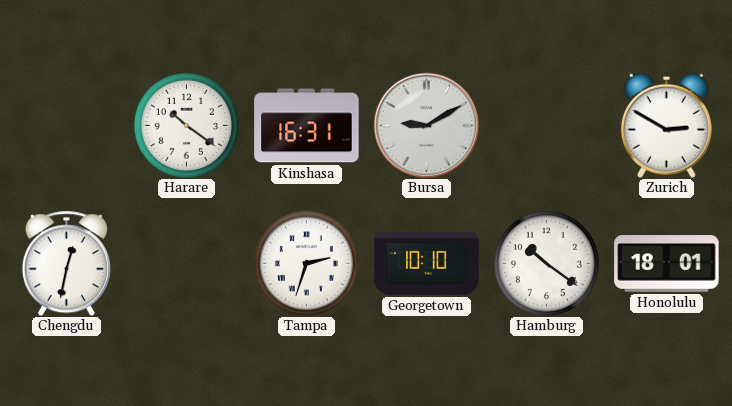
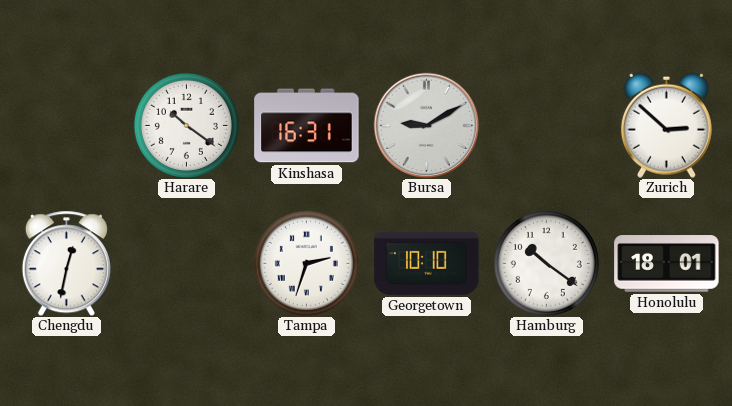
Zurich: 2:50 -> 2:52
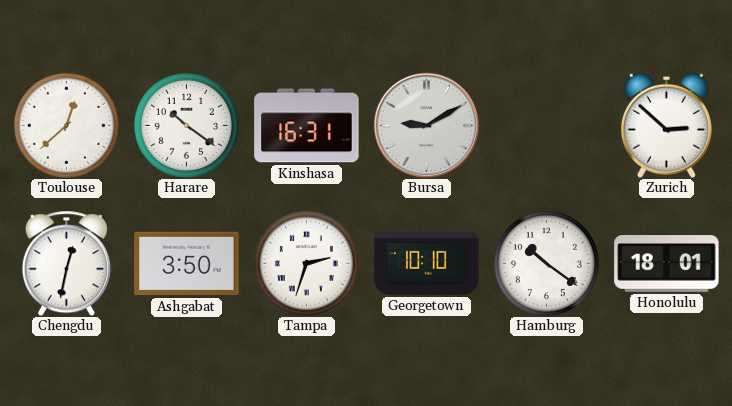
Toulouse: none -> 12:38
Ashgabat: none -> 3:50
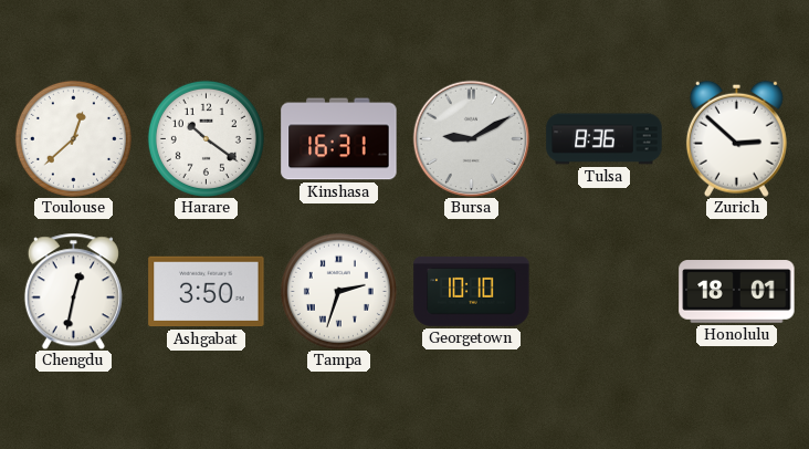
Tulsa: none -> 8:36
Hamburg: 10:21 -> none
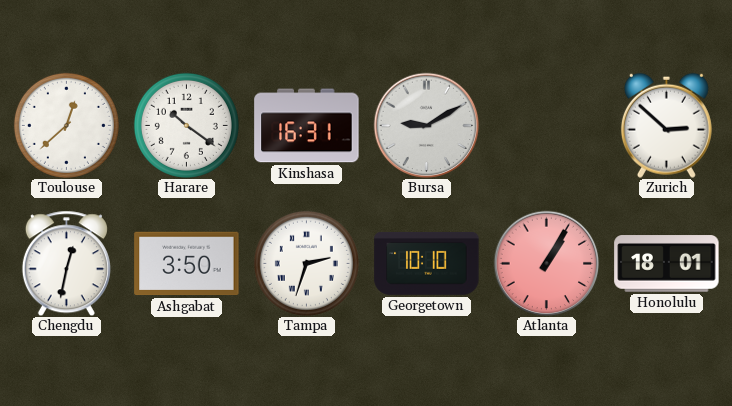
Tulsa: 8:36 -> none
Atlanta: none -> 1:05
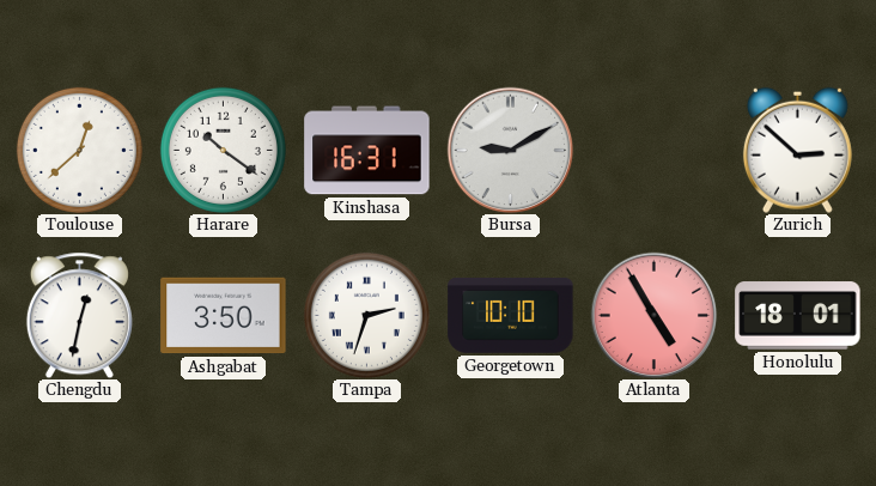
Atlanta: 1:05 -> 4:55
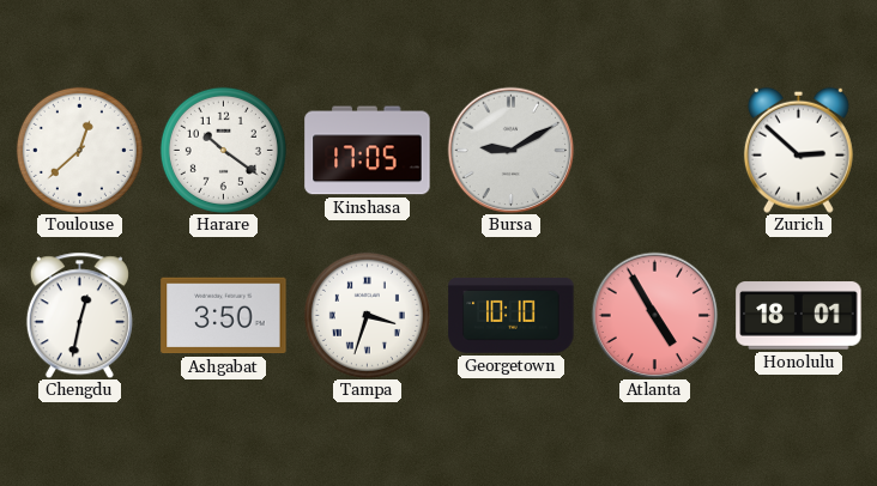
Kinshasa: 16:31 -> 17:05
Tampa: 2:33 -> 3:33
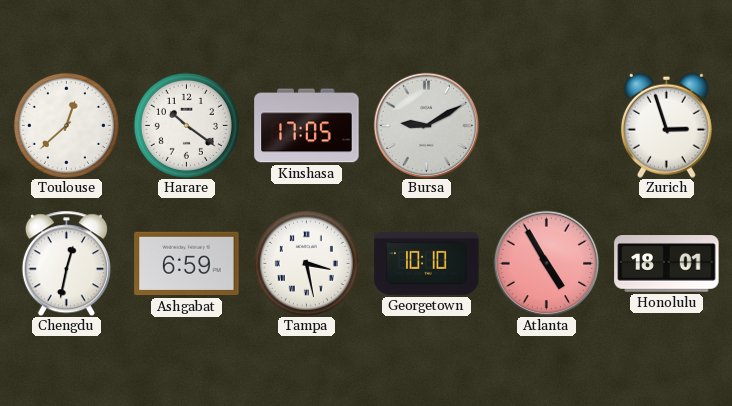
Zurich: 2:52 -> 2:57
Ashgabat: 3:50 -> 6:59
Tampa: 3:33 -> 3:28
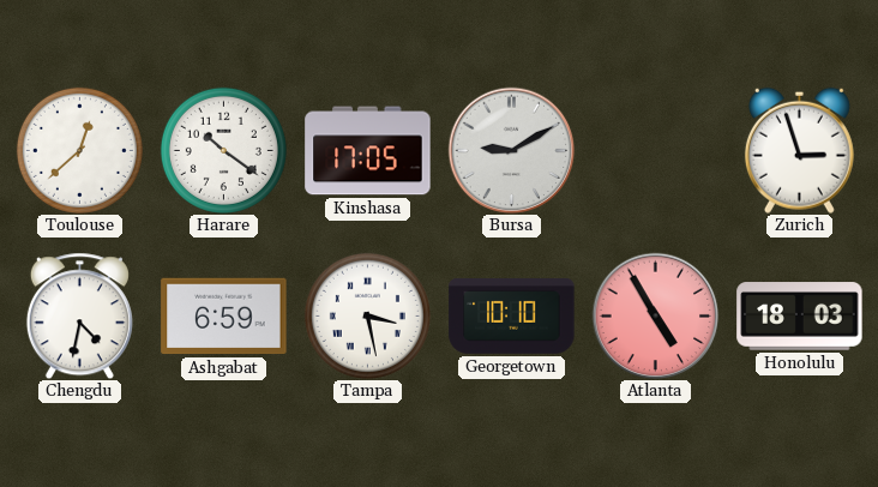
Chengdu: 12:32 -> 4:32
Honolulu: 18:01 -> 18:03
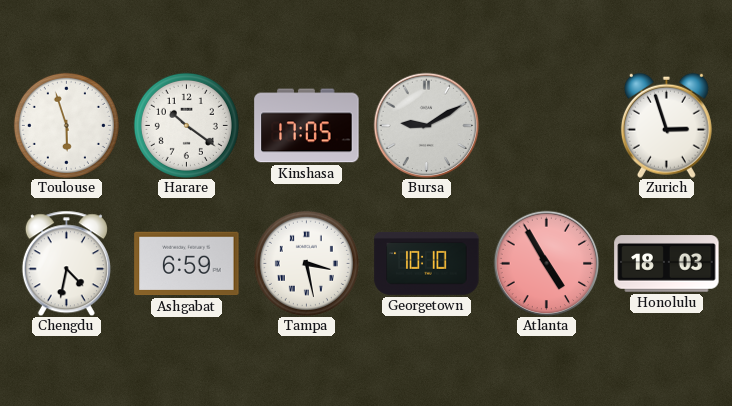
Toulouse: 12:38 -> 5:57
